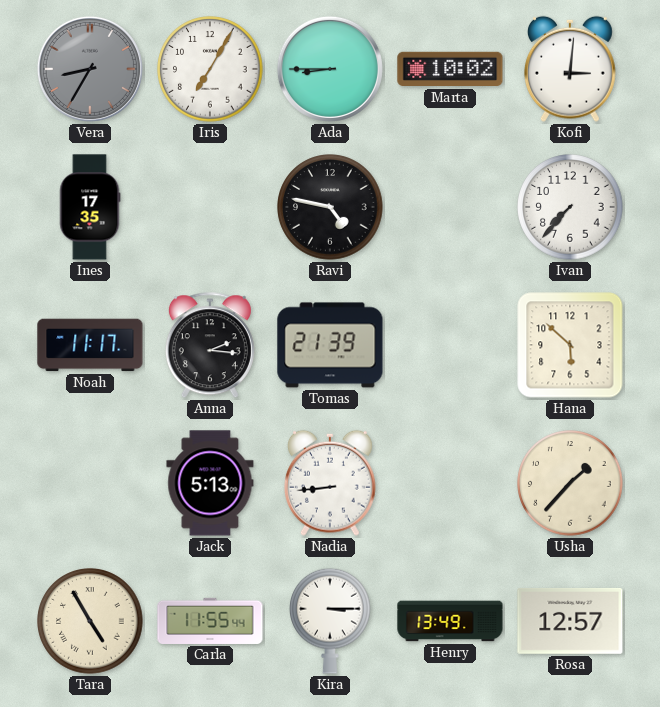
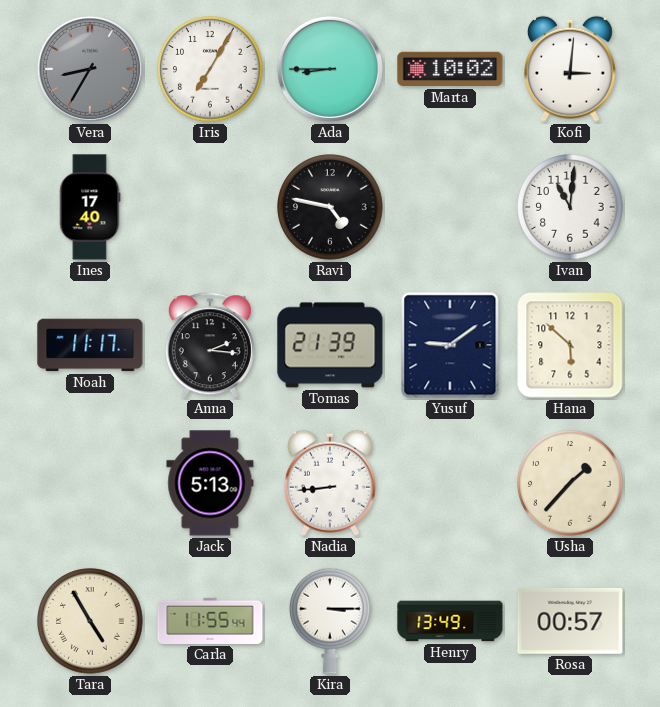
Ines: 17:35 -> 17:40
Ivan: 7:37 -> 11:01
Yusuf: none -> 9:09
Rosa: 12:57 -> 00:57
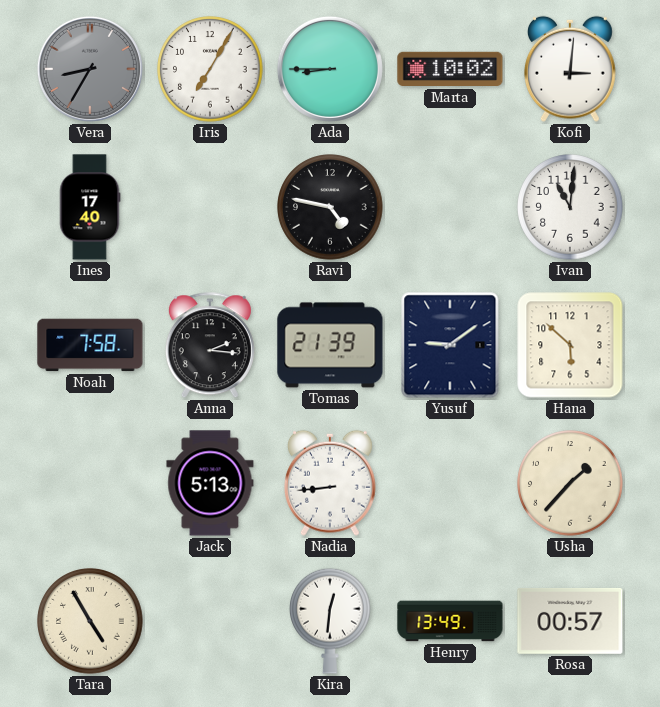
Noah: 11:17 -> 7:58
Carla: 11:55 -> none
Kira: 3:15 -> 12:31
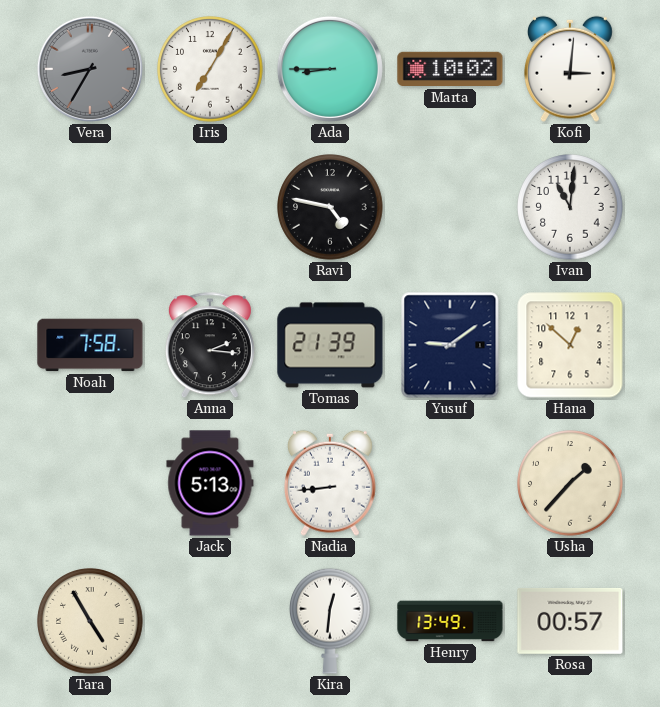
Ines: 17:40 -> none
Hana: 5:52 -> 12:52
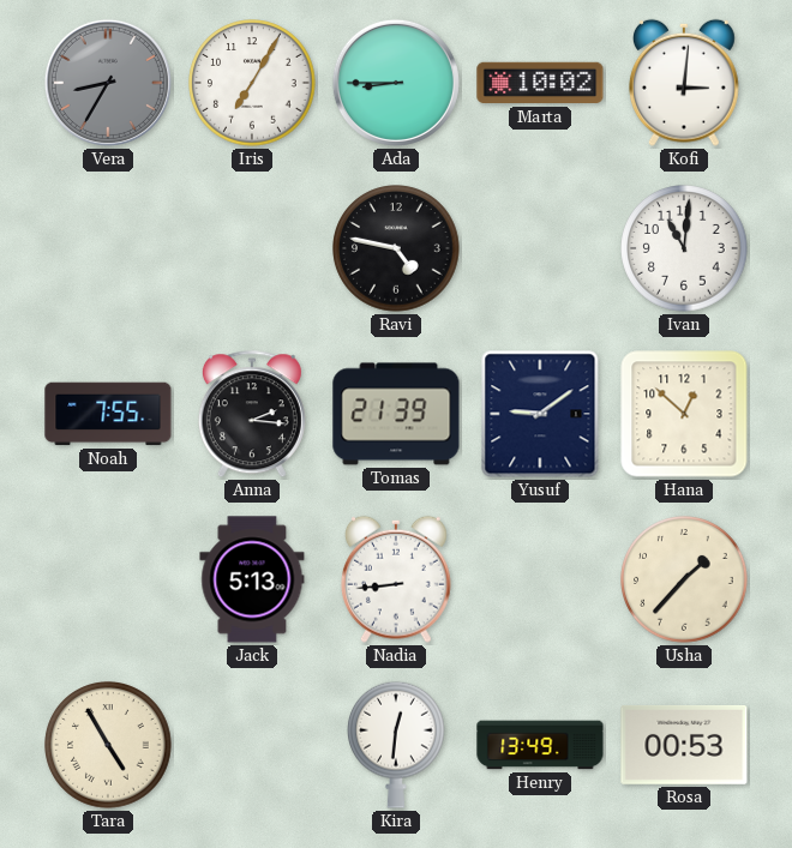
Noah: 7:58 -> 7:55
Rosa: 00:57 -> 00:53
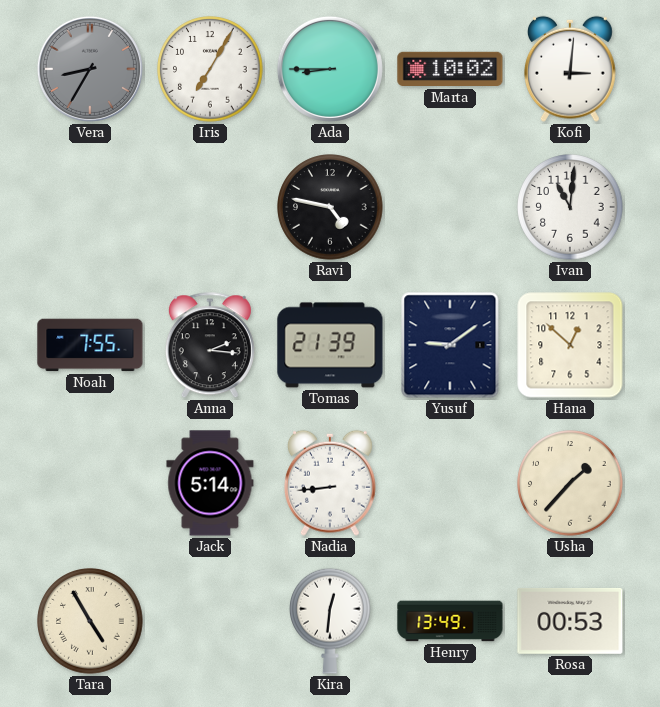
Jack: 5:13 -> 5:14
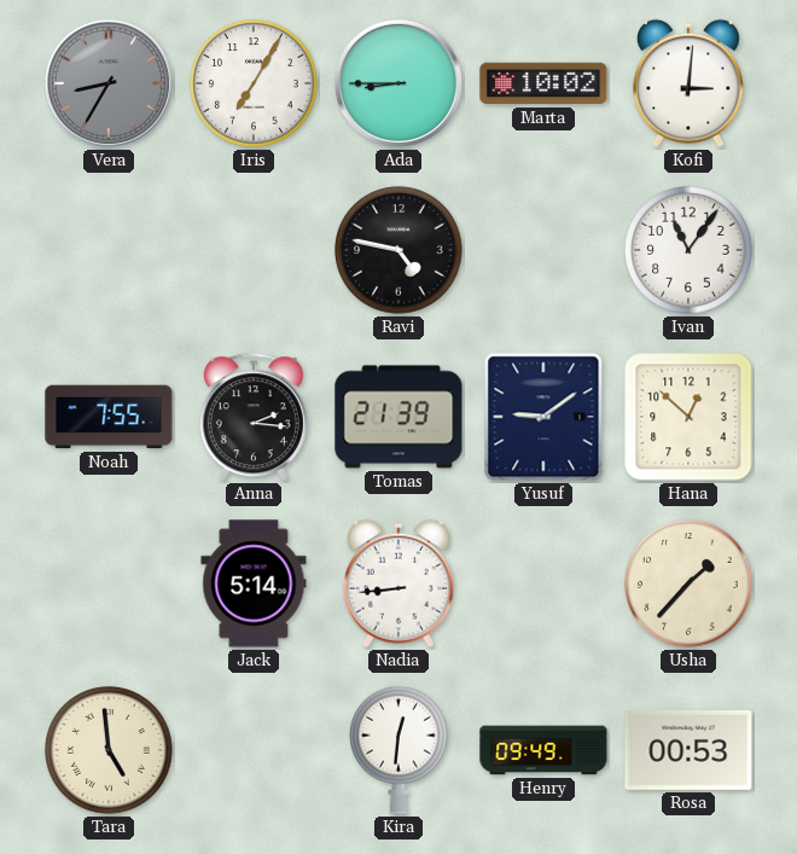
Ivan: 11:01 -> 11:06
Tara: 4:55 -> 4:59
Henry: 13:49 -> 09:49
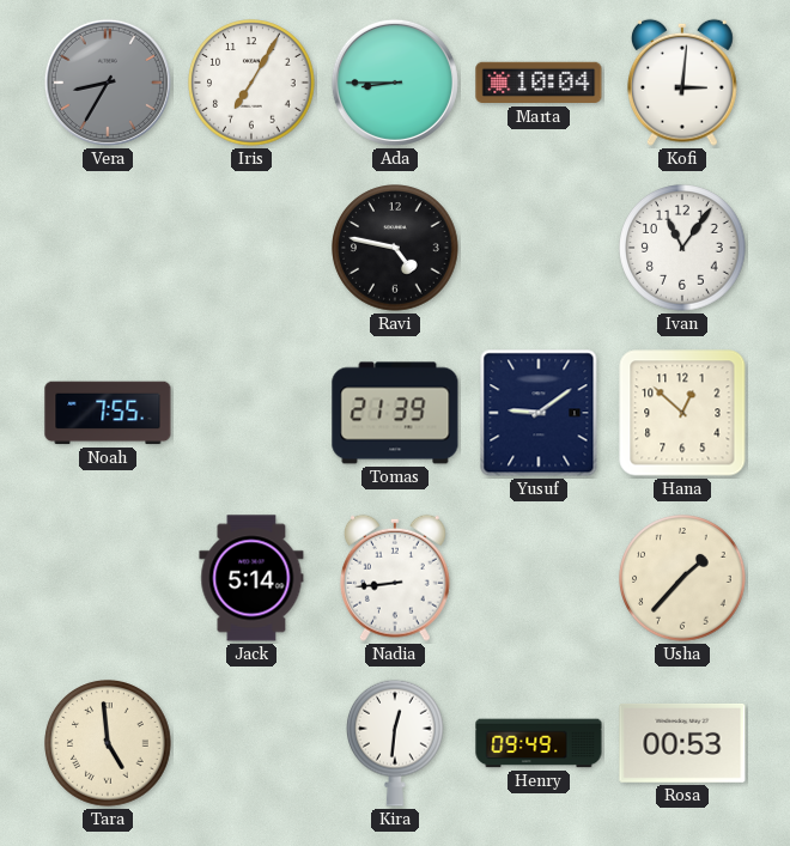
Marta: 10:02 -> 10:04
Anna: 2:16 -> none
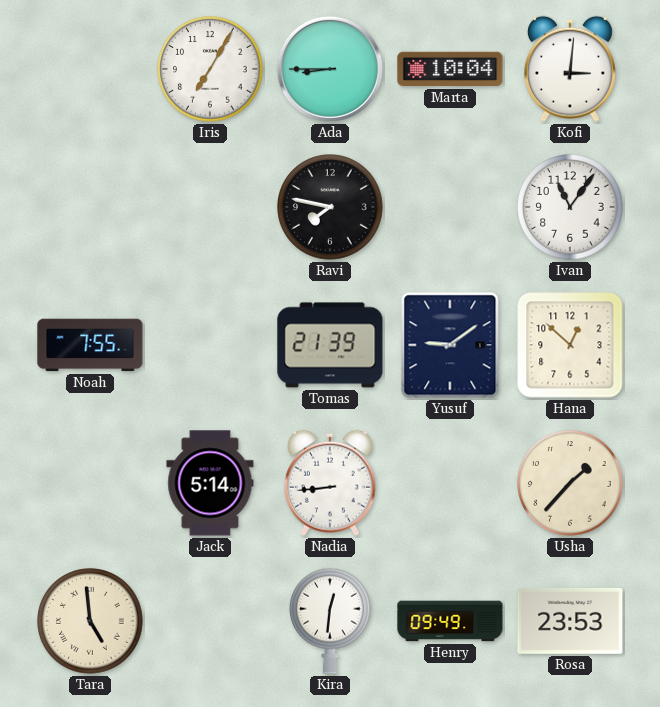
Vera: 8:35 -> none
Ravi: 4:47 -> 7:47
Rosa: 00:53 -> 23:53
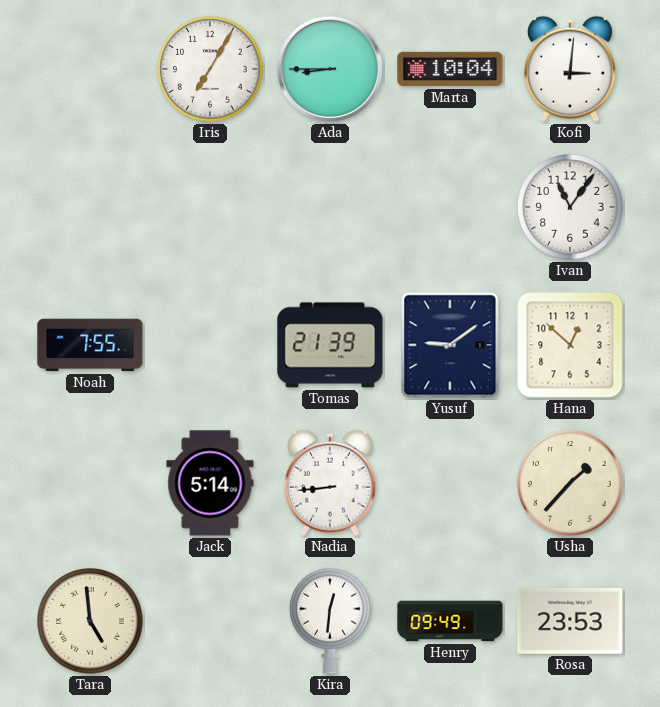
Ravi: 7:47 -> none
